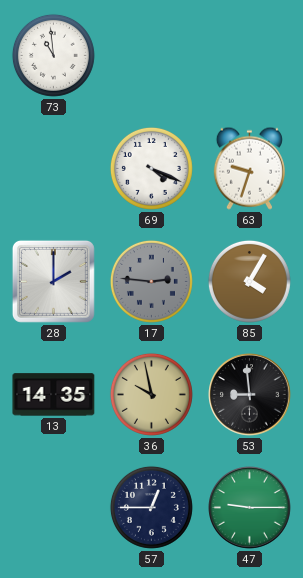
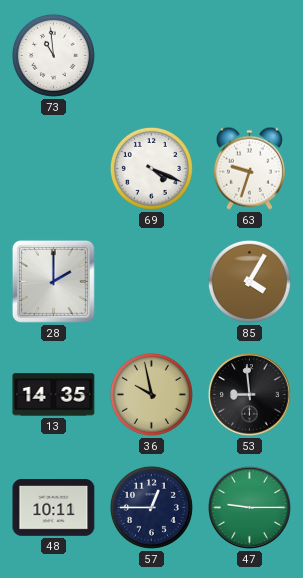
17: 2:46 -> none
48: none -> 10:11
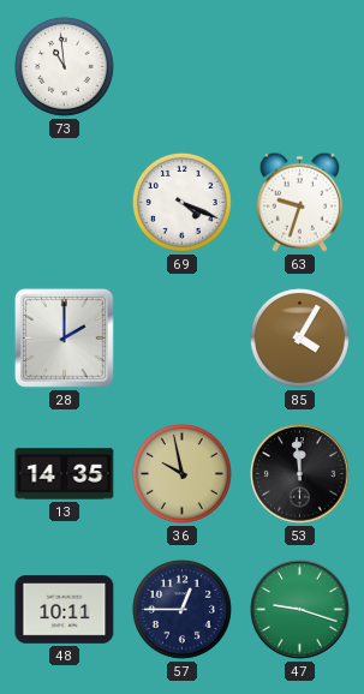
53: 8:59 -> 11:59
47: 9:15 -> 9:18
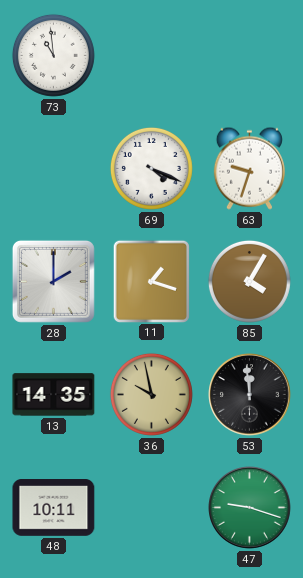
11: none -> 1:18
57: 12:45 -> none
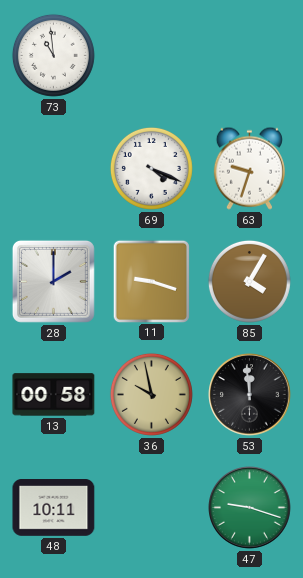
11: 1:18 -> 9:18
13: 14:35 -> 00:58
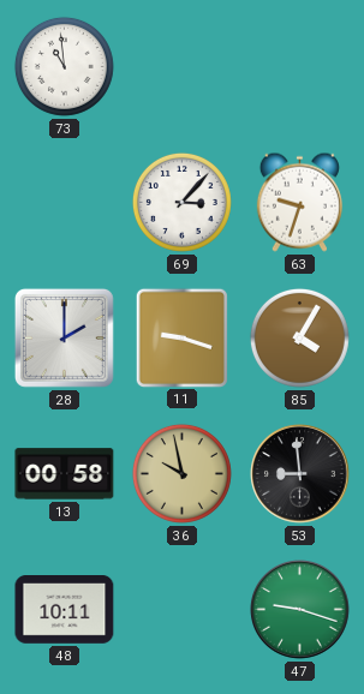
69: 4:19 -> 3:07
53: 11:59 -> 8:59
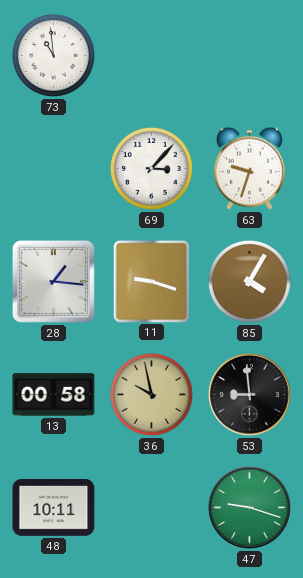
28: 2:00 -> 1:16
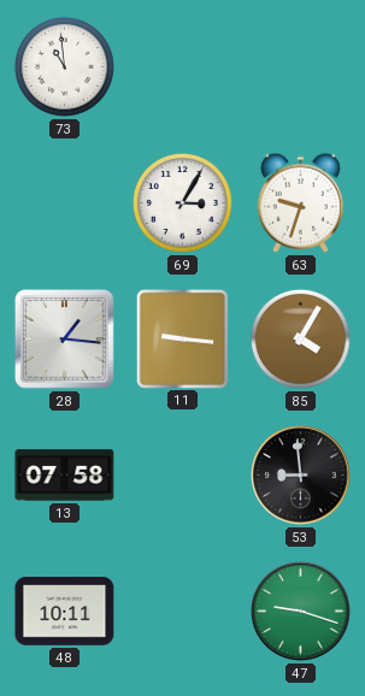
69: 3:07 -> 3:05
11: 9:18 -> 9:16
13: 00:58 -> 07:58
36: 9:58 -> none
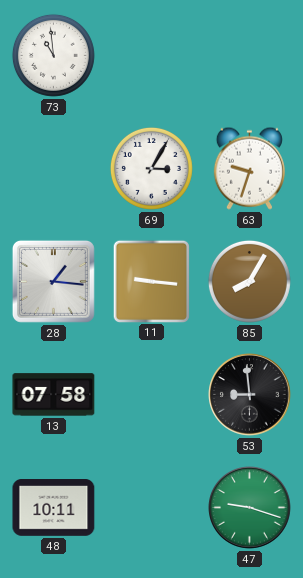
85: 4:05 -> 8:05
